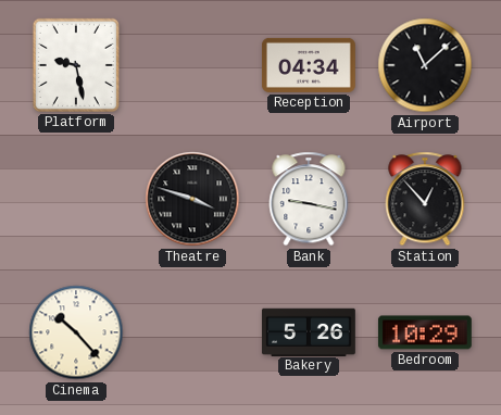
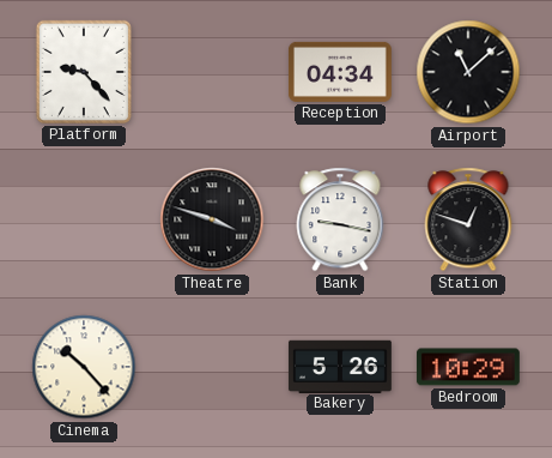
Platform: 9:28 -> 9:23
Station: 12:53 -> 12:48
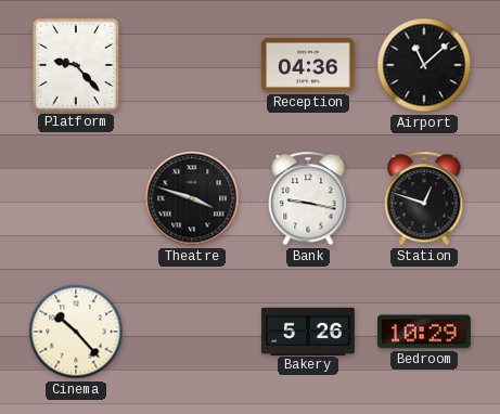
Reception: 04:34 -> 04:36
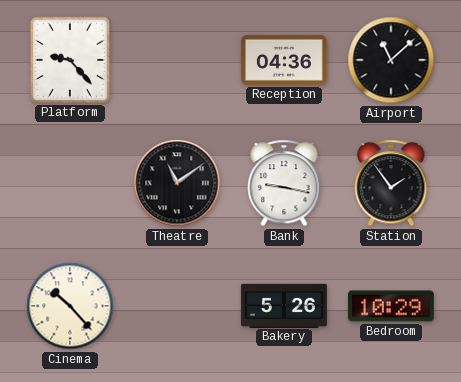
Theatre: 3:48 -> 11:09
Station: 12:48 -> 1:54
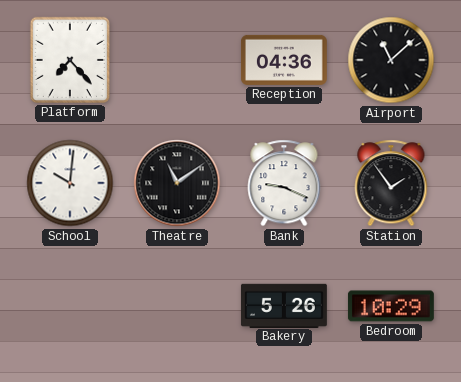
Platform: 9:23 -> 7:23
School: none -> 10:01
Bank: 9:17 -> 9:19
Cinema: 10:23 -> none
